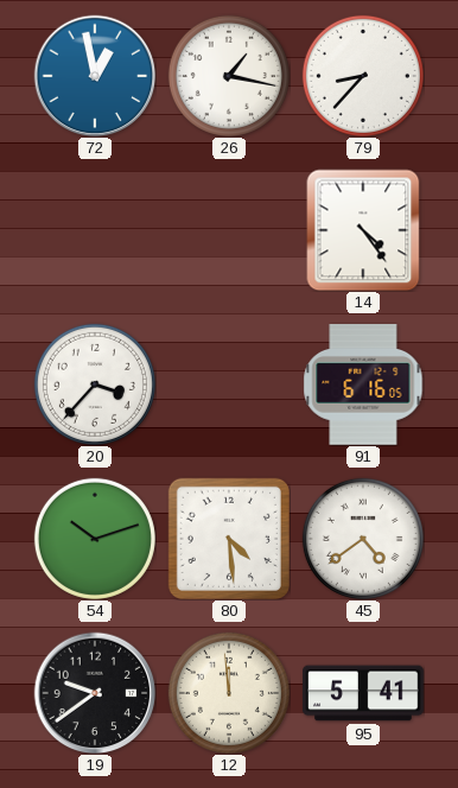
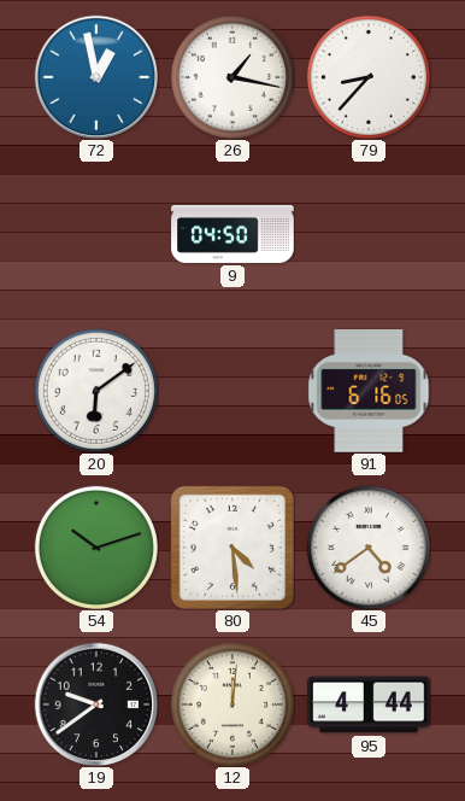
9: none -> 04:50
14: 4:24 -> none
20: 3:37 -> 6:09
12: 11:59 -> 12:01
95: 5:41 -> 4:44
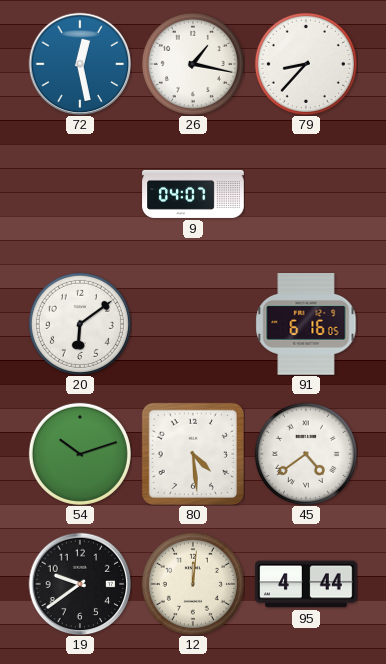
72: 12:58 -> 12:28
9: 04:50 -> 04:07
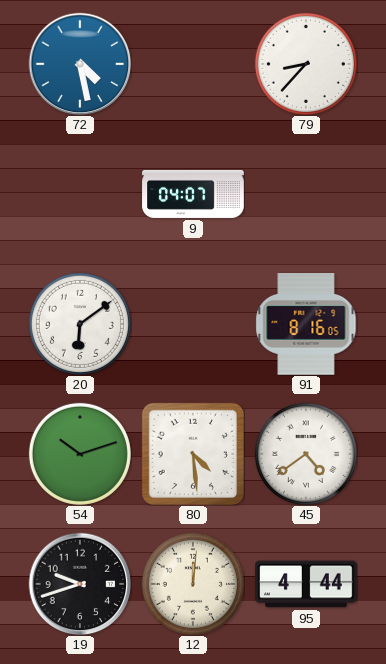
72: 12:28 -> 4:28
26: 1:17 -> none
91: 6:16 -> 8:16
19: 9:39 -> 9:42
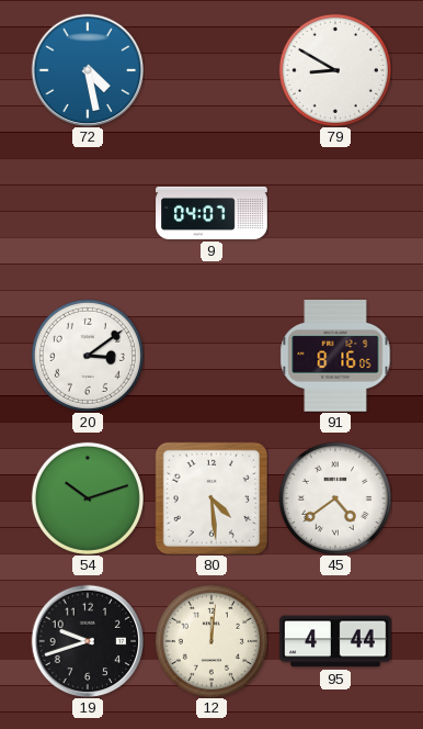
79: 8:37 -> 8:50
20: 6:09 -> 3:09
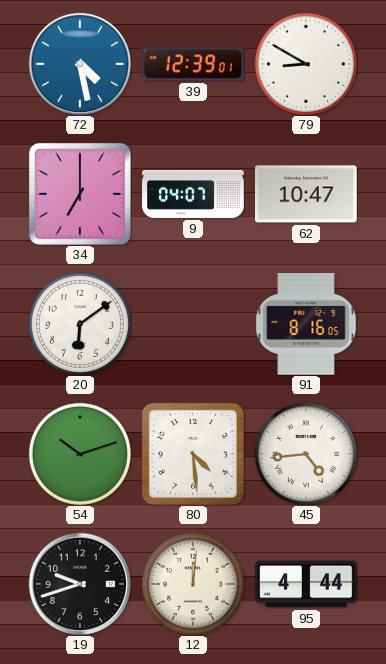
39: none -> 12:39
34: none -> 7:00
62: none -> 10:47
20: 3:09 -> 6:09
45: 4:39 -> 4:44
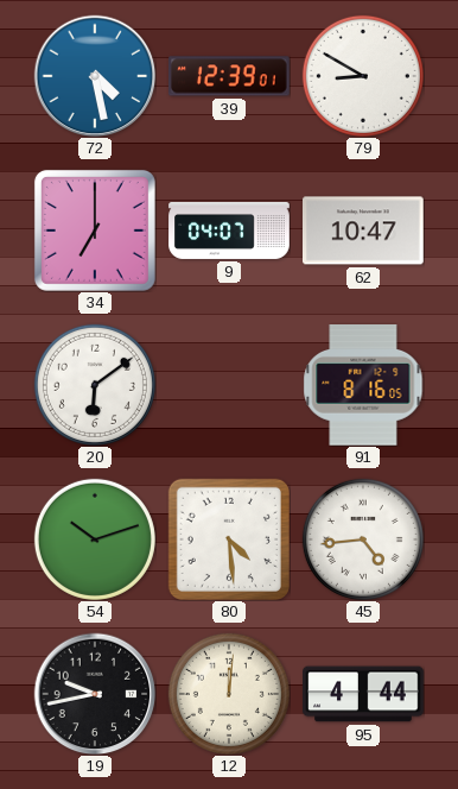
19: 9:42 -> 9:43
